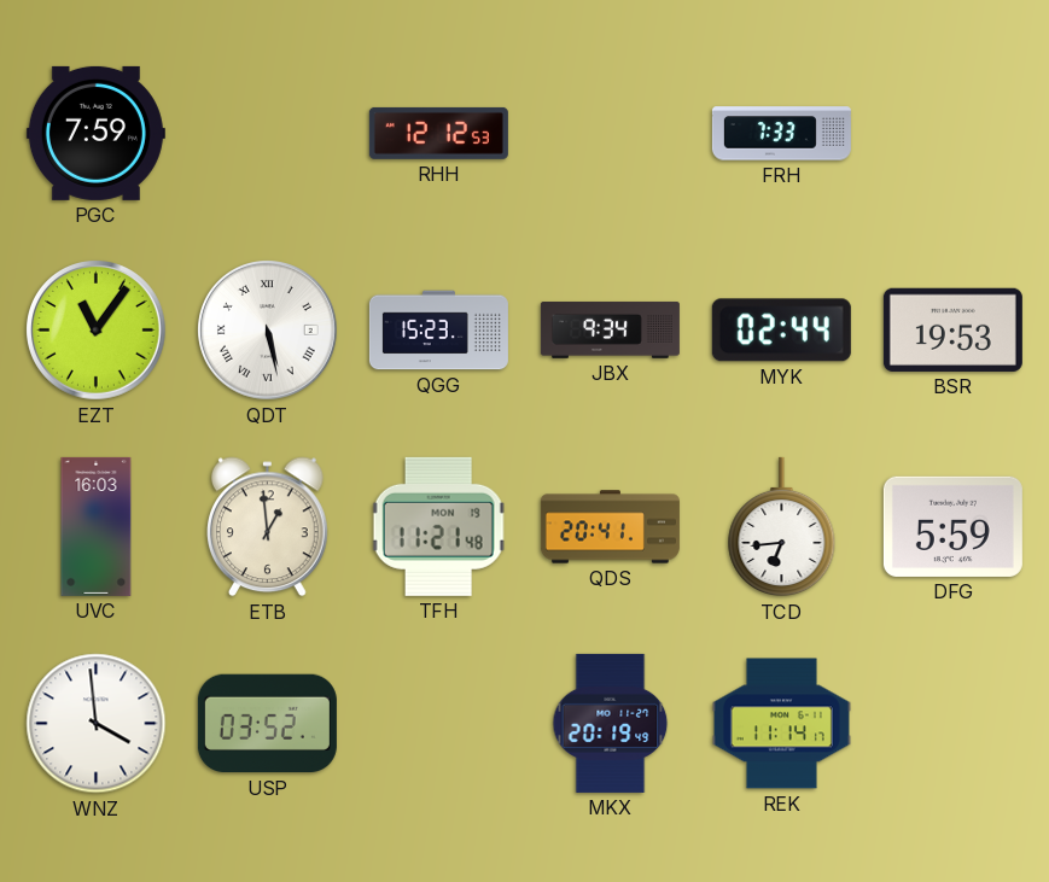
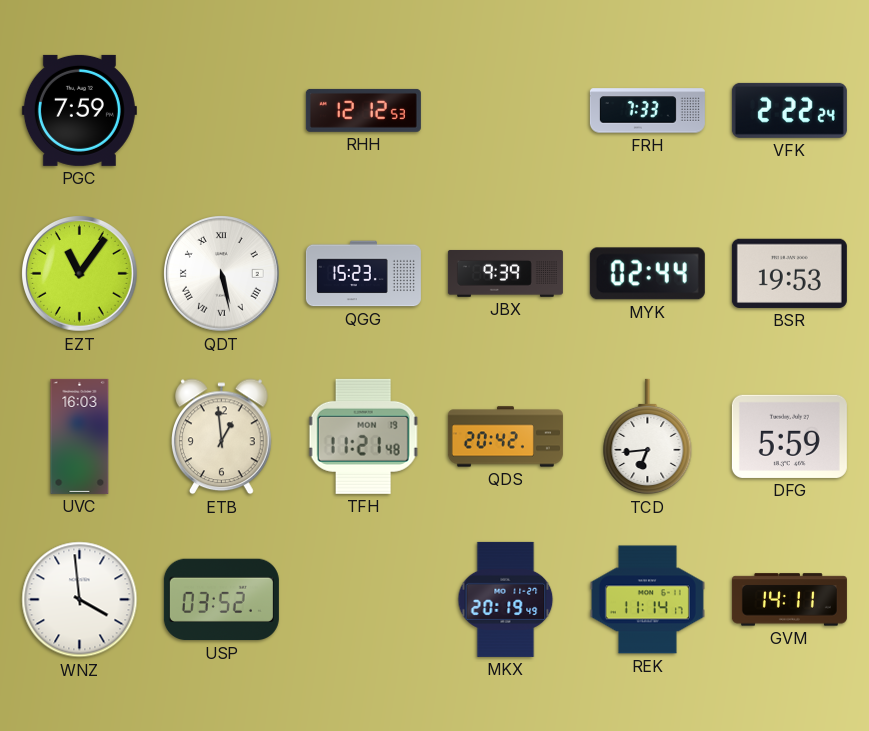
VFK: none -> 2:22
JBX: 9:34 -> 9:39
QDS: 20:41 -> 20:42
GVM: none -> 14:11
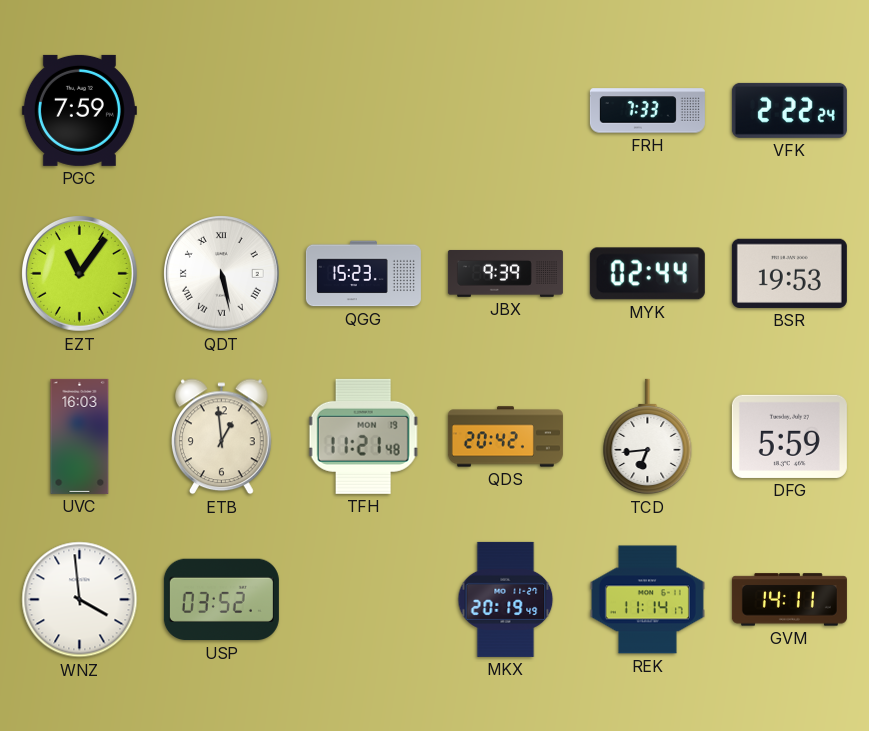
RHH: 12:12 -> none
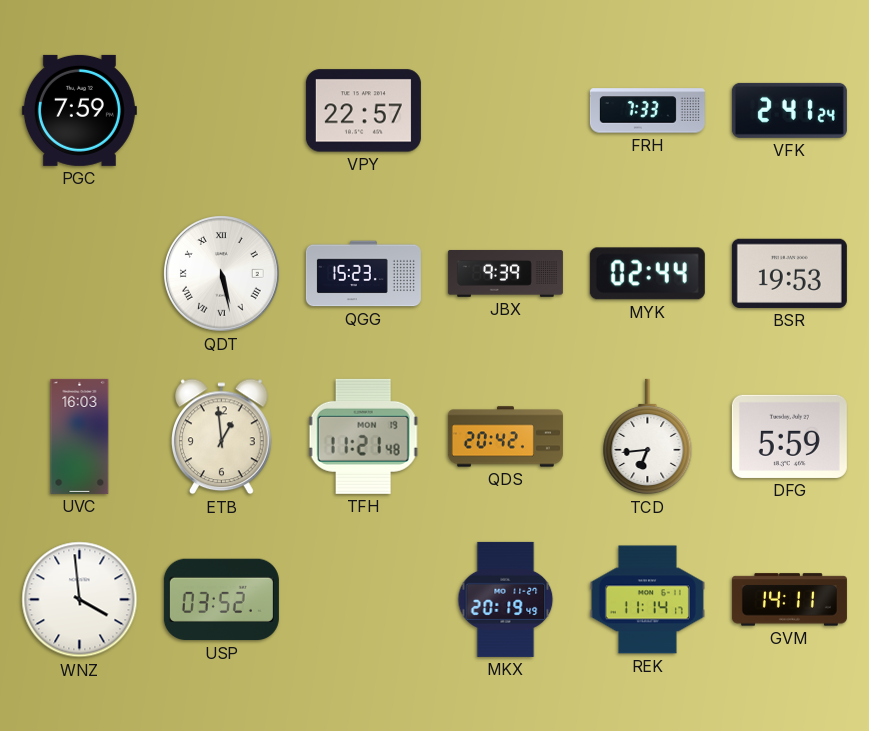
VPY: none -> 22:57
VFK: 2:22 -> 2:41
EZT: 11:06 -> none
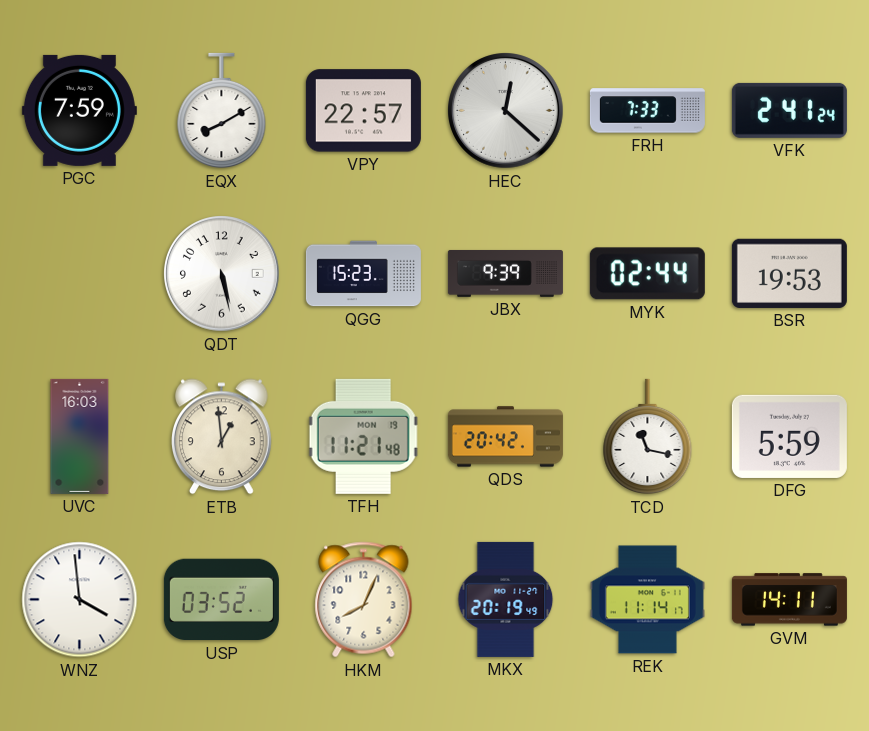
EQX: none -> 8:10
HEC: none -> 12:22
QDT numerals: Roman -> Arabic
TCD: 6:44 -> 11:17
HKM: none -> 8:04
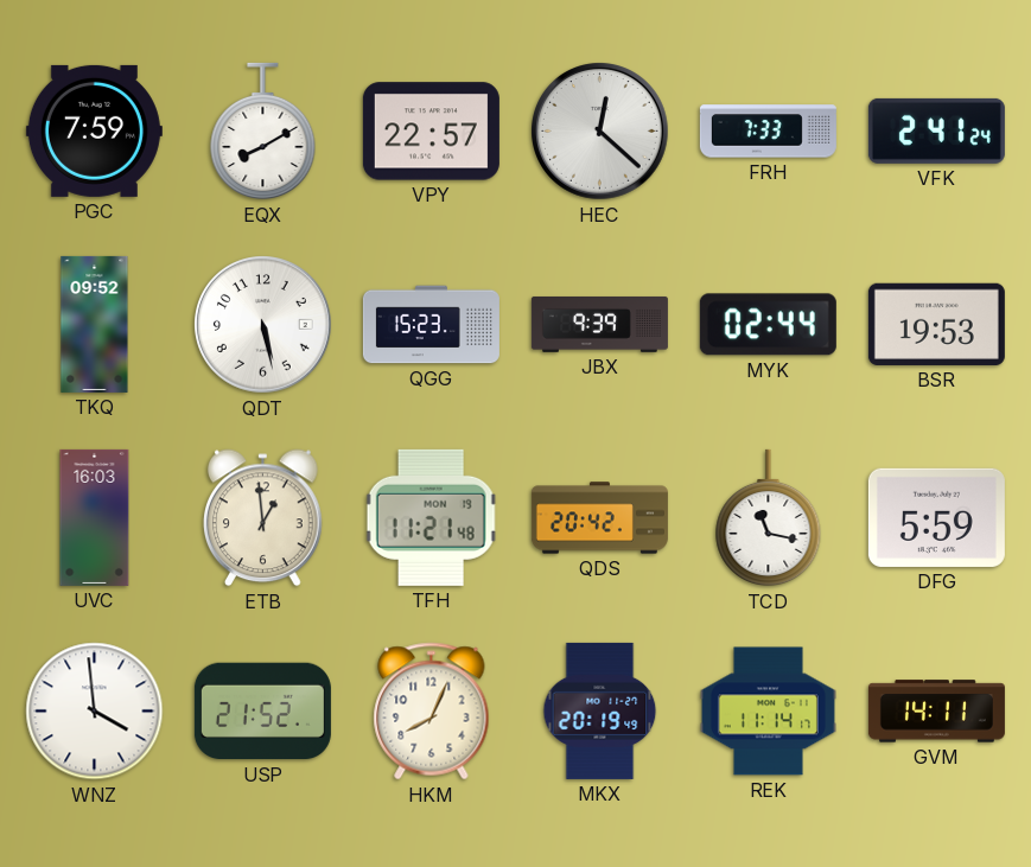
TKQ: none -> 09:52
USP: 03:52 -> 21:52
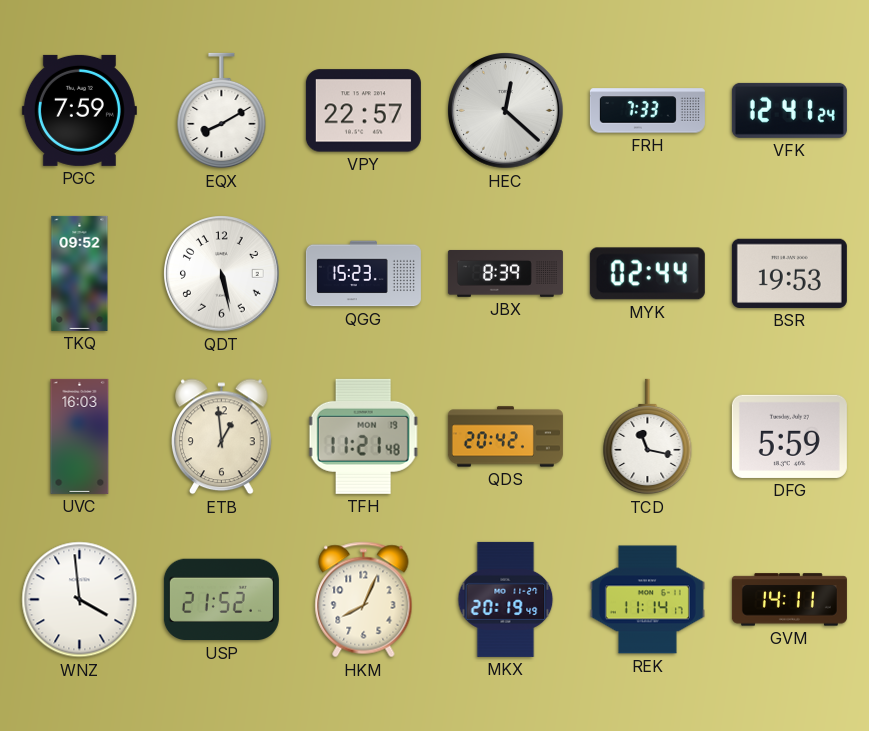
VFK: 2:41 -> 12:41
JBX: 9:39 -> 8:39
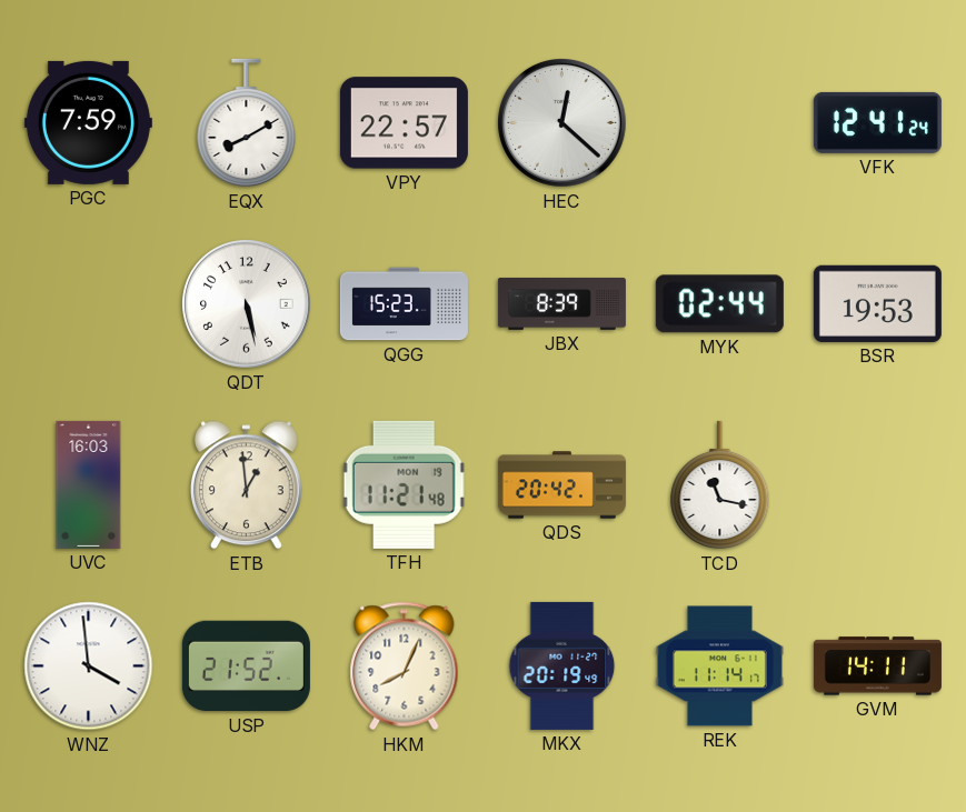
FRH: 7:33 -> none
TKQ: 09:52 -> none
DFG: 5:59 -> none
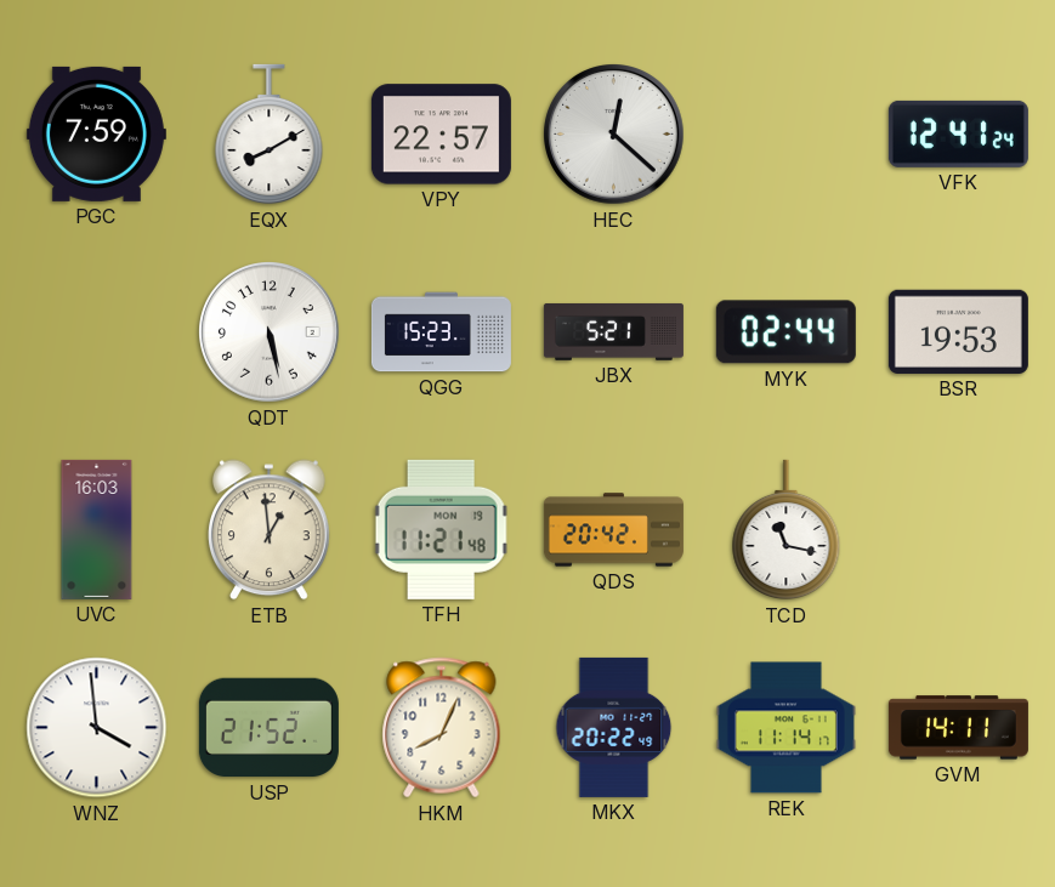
JBX: 8:39 -> 5:21
MKX: 20:19 -> 20:22
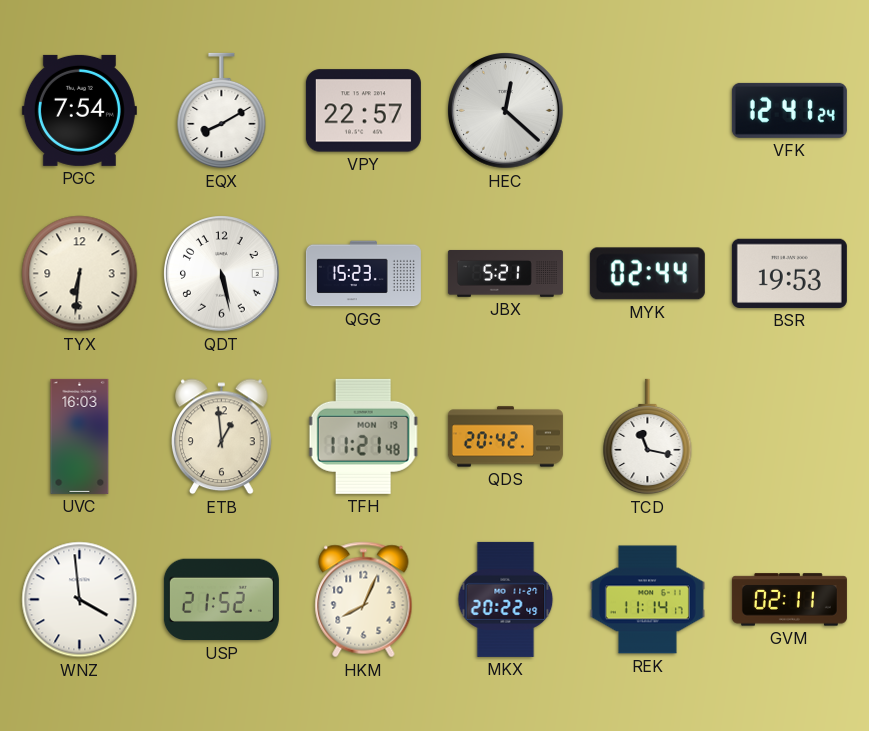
PGC: 7:59 -> 7:54
TYX: none -> 6:31
GVM: 14:11 -> 02:11
